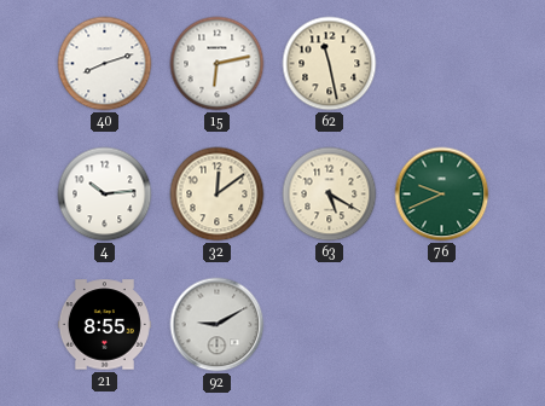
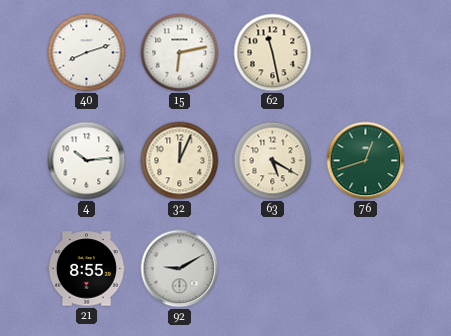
32: 12:09 -> 12:04
76: 9:41 -> 12:42
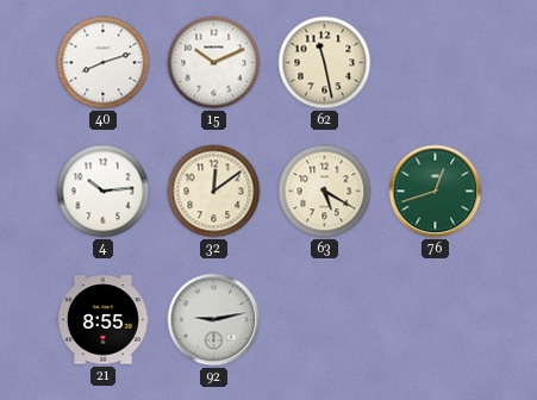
15: 6:13 -> 10:11
32: 12:04 -> 12:09
92: 9:10 -> 9:13
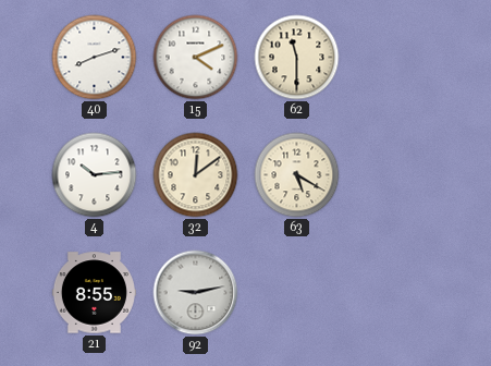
15: 10:11 -> 4:11
62: 11:28 -> 11:30
76: 12:42 -> none
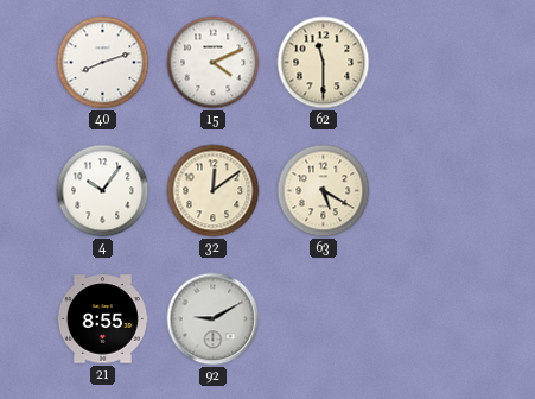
4: 10:14 -> 10:06
92: 9:13 -> 9:10
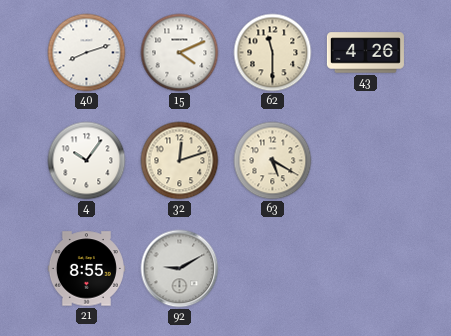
43: none -> 4:26
32: 12:09 -> 12:12
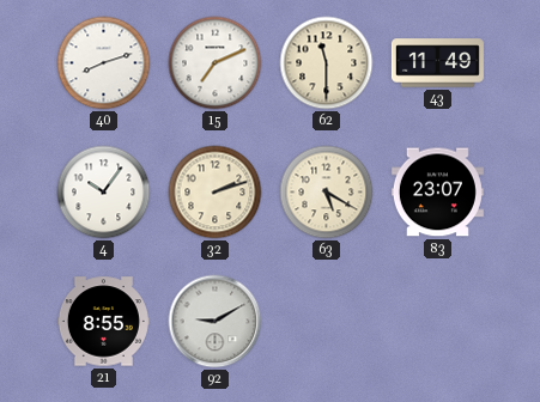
15: 4:11 -> 7:11
43: 4:26 -> 11:49
32: 12:12 -> 2:12
83: none -> 23:07
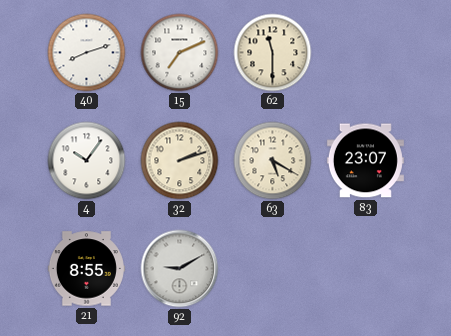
43: 11:49 -> none
